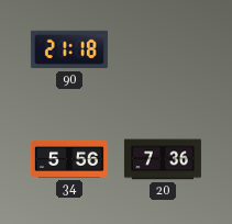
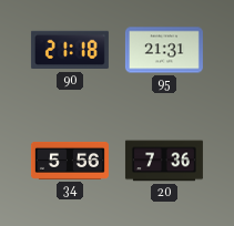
95: none -> 21:31
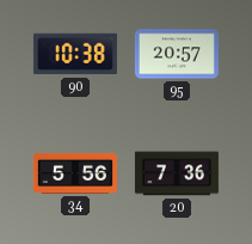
90: 21:18 -> 10:38
95: 21:31 -> 20:57
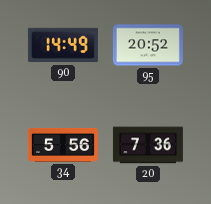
90: 10:38 -> 14:49
95: 20:57 -> 20:52
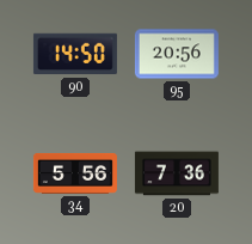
90: 14:49 -> 14:50
95: 20:52 -> 20:56
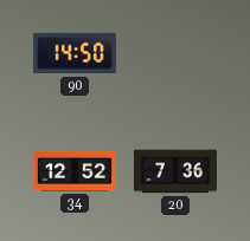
95: 20:56 -> none
34: 5:56 -> 12:52
